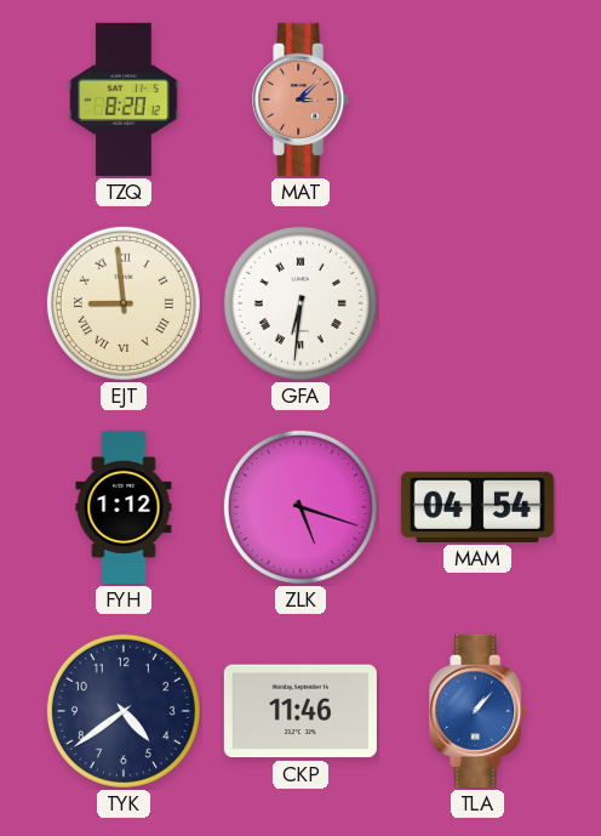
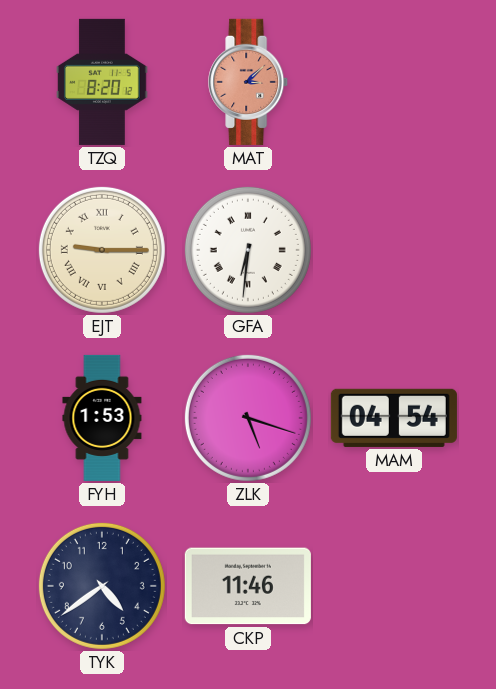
EJT: 8:59 -> 9:15
FYH: 1:12 -> 1:53
TLA: 1:07 -> none
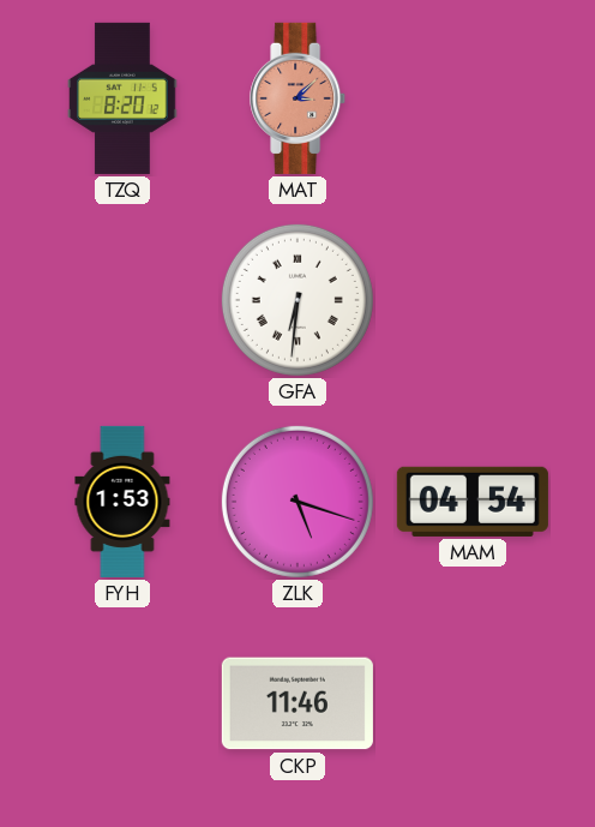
EJT: 9:15 -> none
TYK: 4:39 -> none
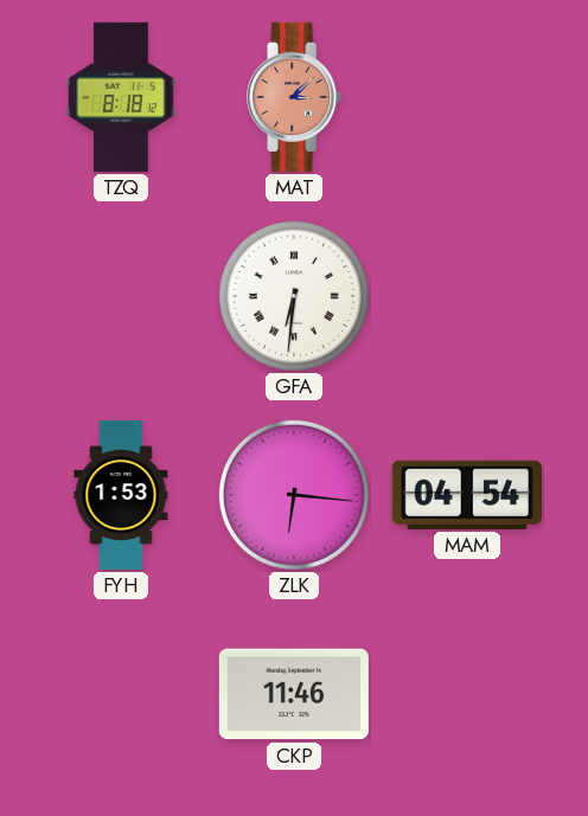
TZQ: 8:20 -> 8:18
ZLK: 5:18 -> 6:16
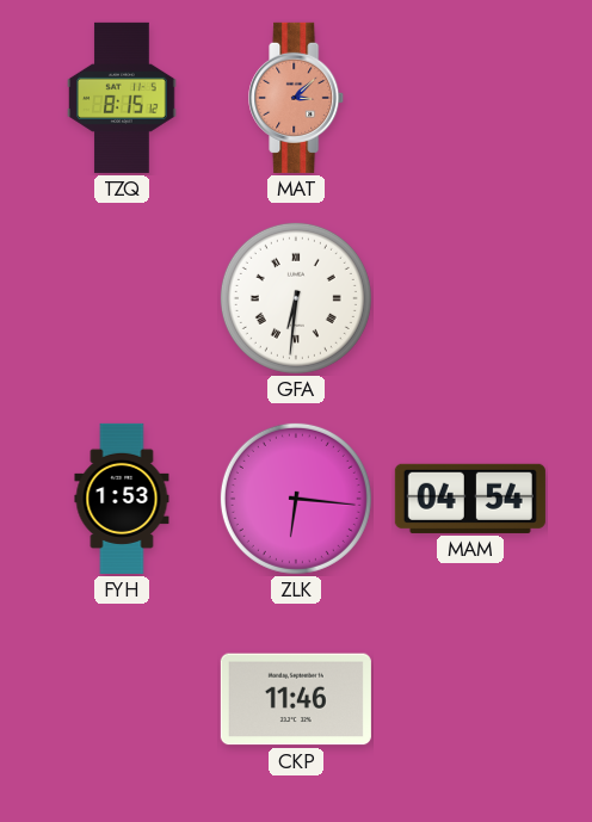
TZQ: 8:18 -> 8:15
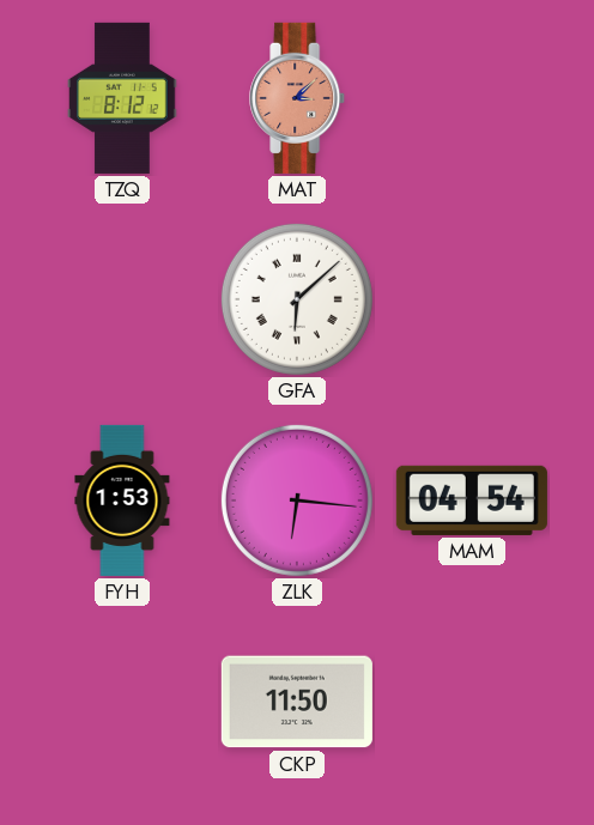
TZQ: 8:15 -> 8:12
GFA: 6:31 -> 6:08
CKP: 11:46 -> 11:50
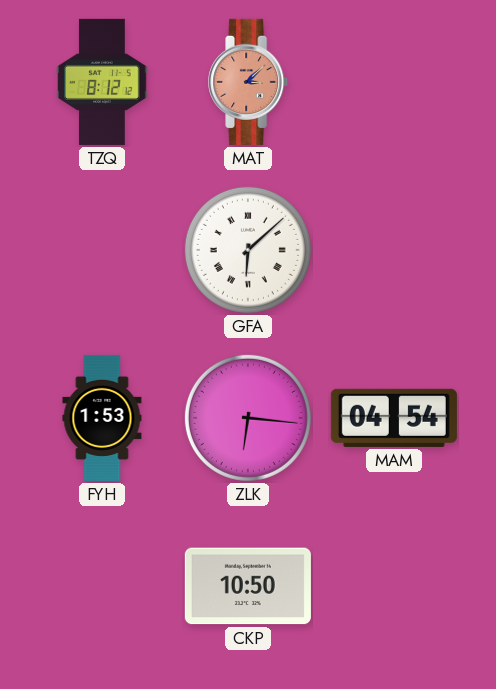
CKP: 11:50 -> 10:50
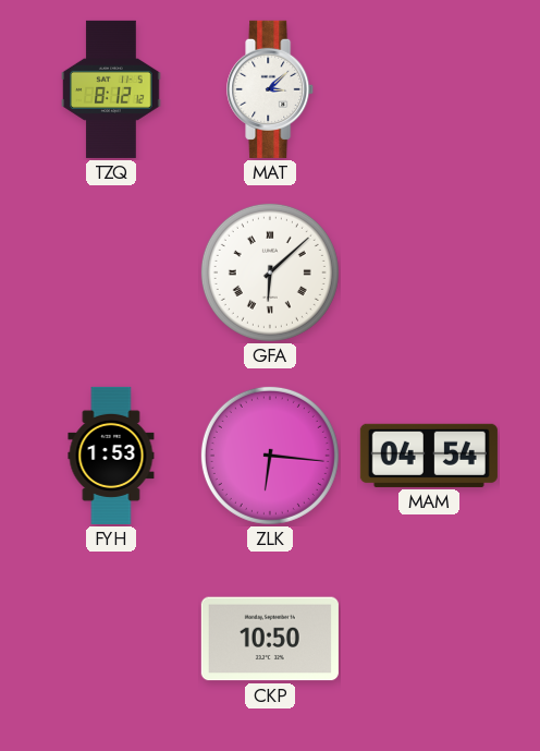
MAT dial: salmon -> white
